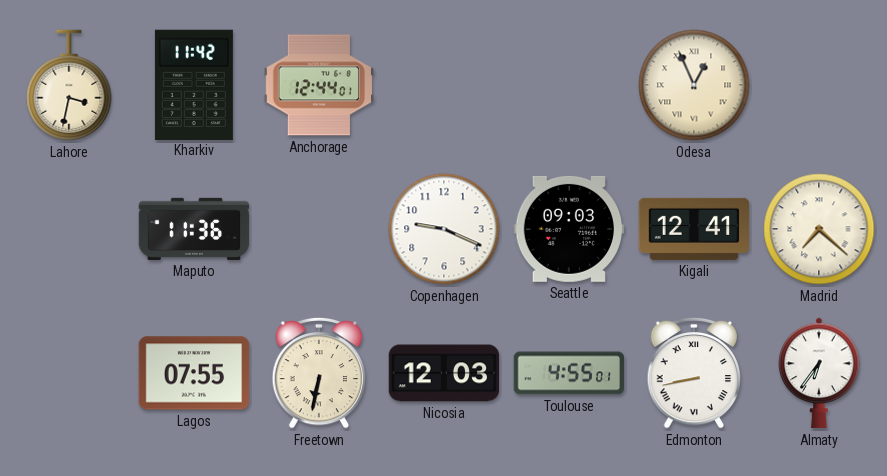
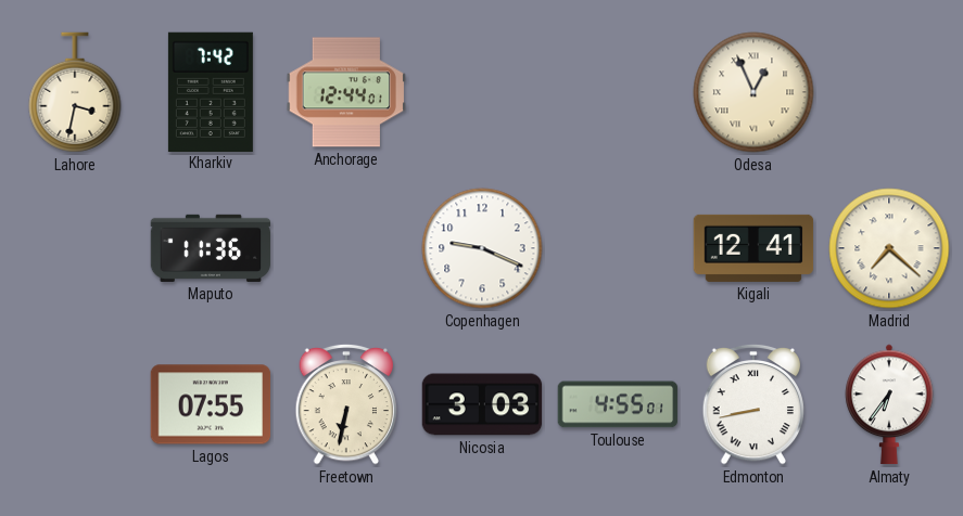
Kharkiv: 11:42 -> 7:42
Seattle: 09:03 -> none
Nicosia: 12:03 -> 3:03
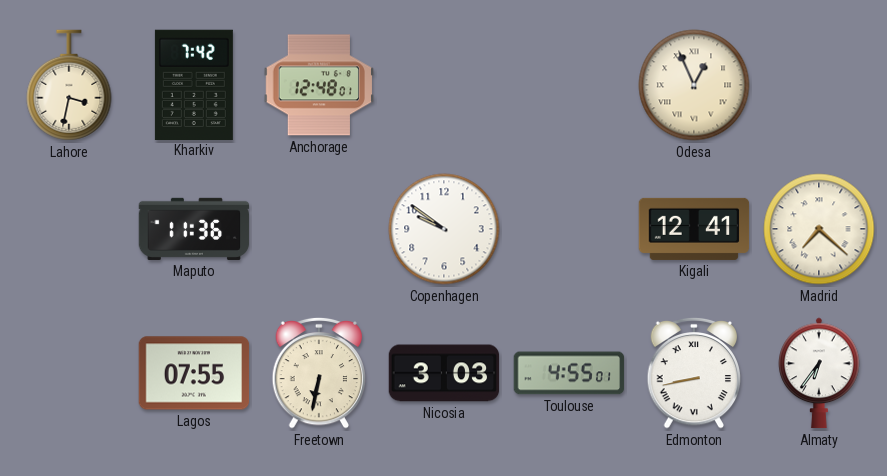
Anchorage: 12:44 -> 12:48
Copenhagen: 9:19 -> 9:51
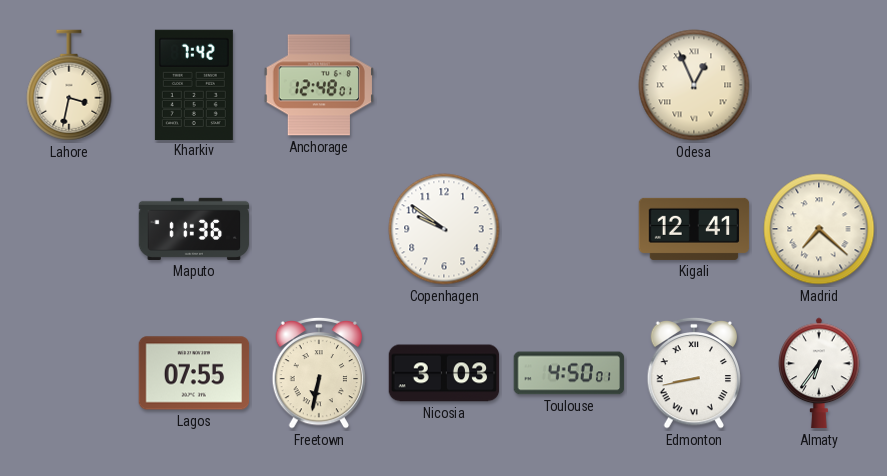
Toulouse: 4:55 -> 4:50
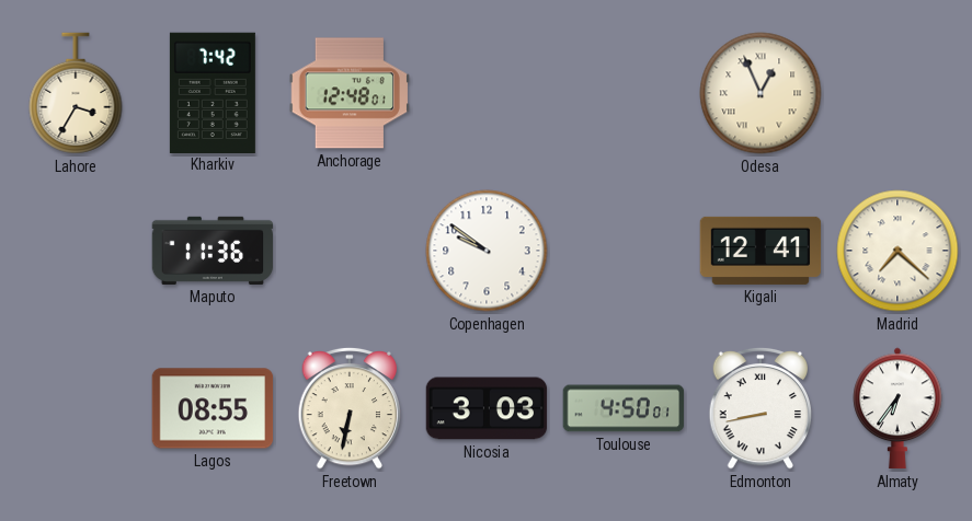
Lahore: 3:32 -> 3:35
Lagos: 07:55 -> 08:55
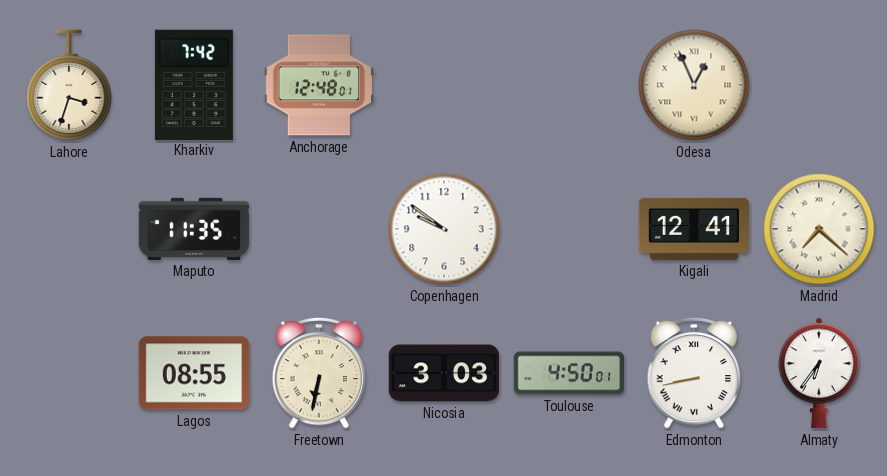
Lahore: 3:35 -> 3:33
Maputo: 11:36 -> 11:35
